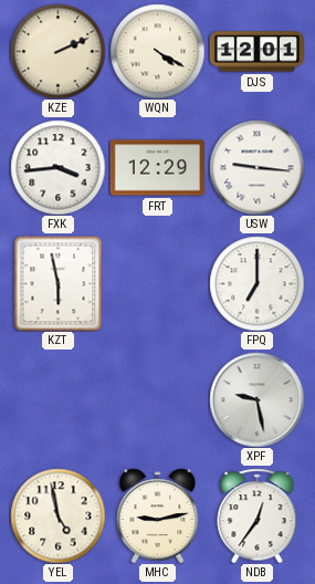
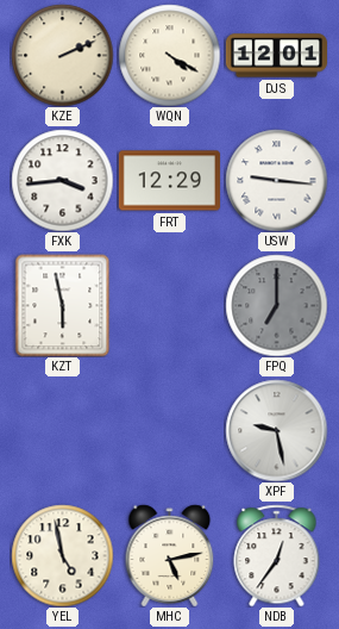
FPQ dial: white -> grey
MHC: 9:13 -> 5:13
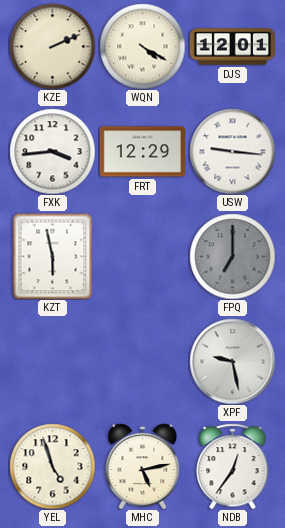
YEL: 4:58 -> 4:57
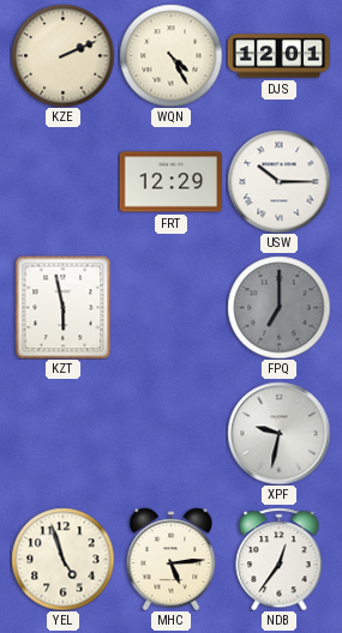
WQN: 4:20 -> 4:25
FXK: 3:44 -> none
USW: 9:16 -> 10:15
XPF: 9:28 -> 9:32
MHC: 5:13 -> 5:14
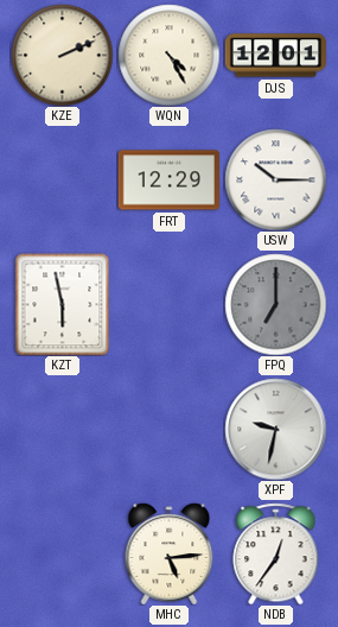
YEL: 4:57 -> none
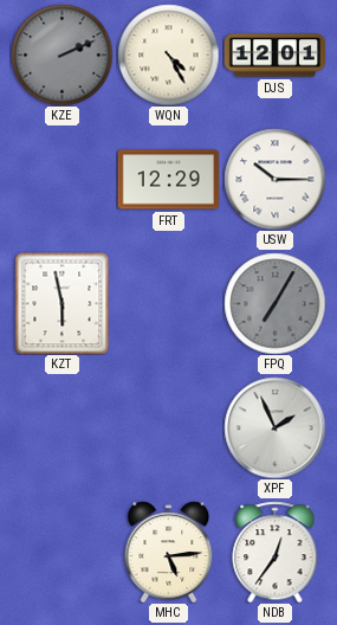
KZE dial: cream -> grey
FPQ: 7:00 -> 7:05
XPF: 9:32 -> 1:56
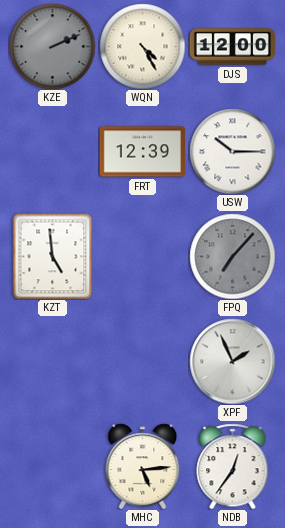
DJS: 12:01 -> 12:00
FRT: 12:29 -> 12:39
KZT: 5:58 -> 4:59
FPQ: 7:05 -> 7:07
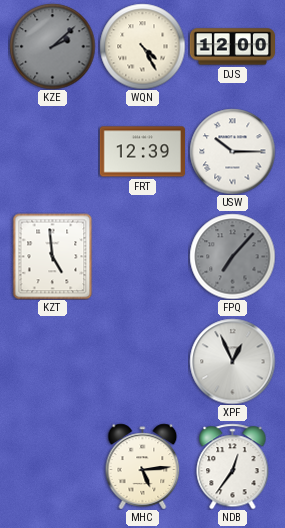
KZE: 2:11 -> 2:08
XPF: 1:56 -> 12:56
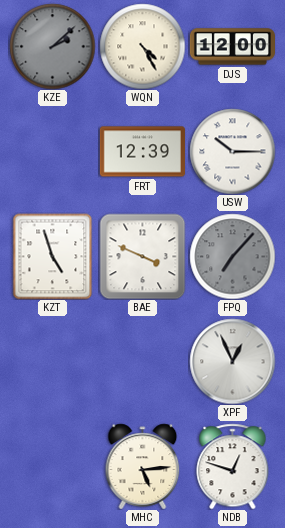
KZT: 4:59 -> 4:57
BAE: none -> 3:49
NDB: 12:36 -> 12:48
